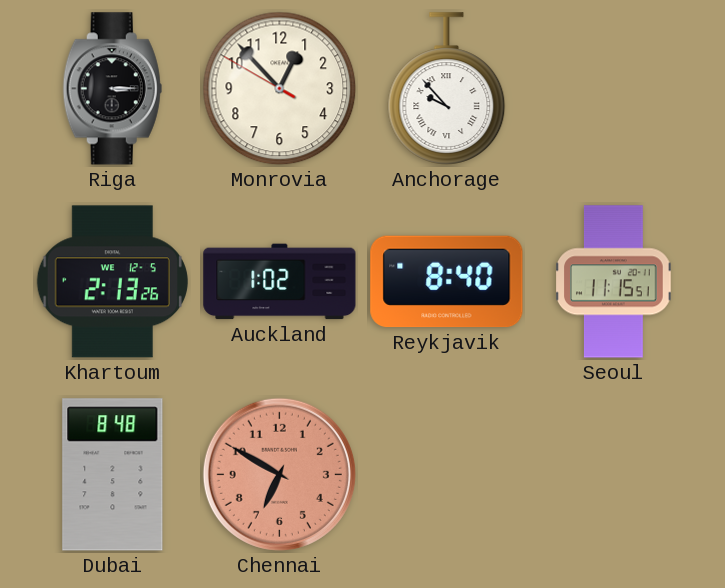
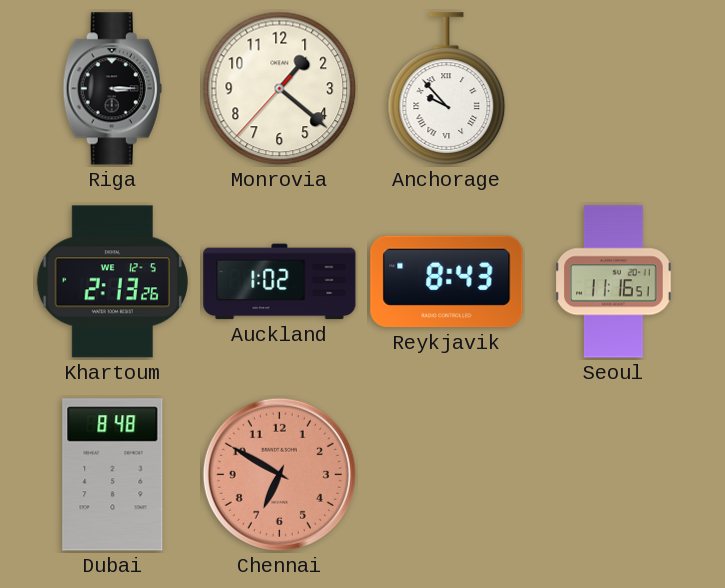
Monrovia: 12:52 -> 1:21
Reykjavik: 8:40 -> 8:43
Seoul: 11:15 -> 11:16
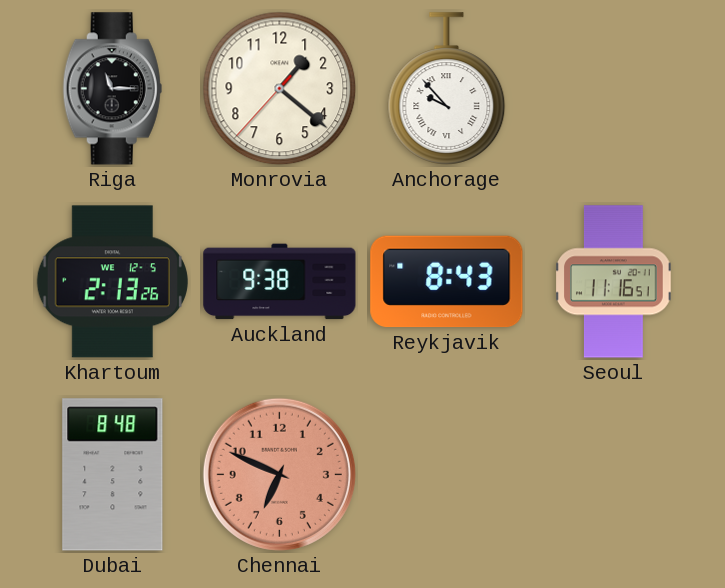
Riga: 3:15 -> 11:15
Auckland: 1:02 -> 9:38
Chennai: 6:50 -> 6:49
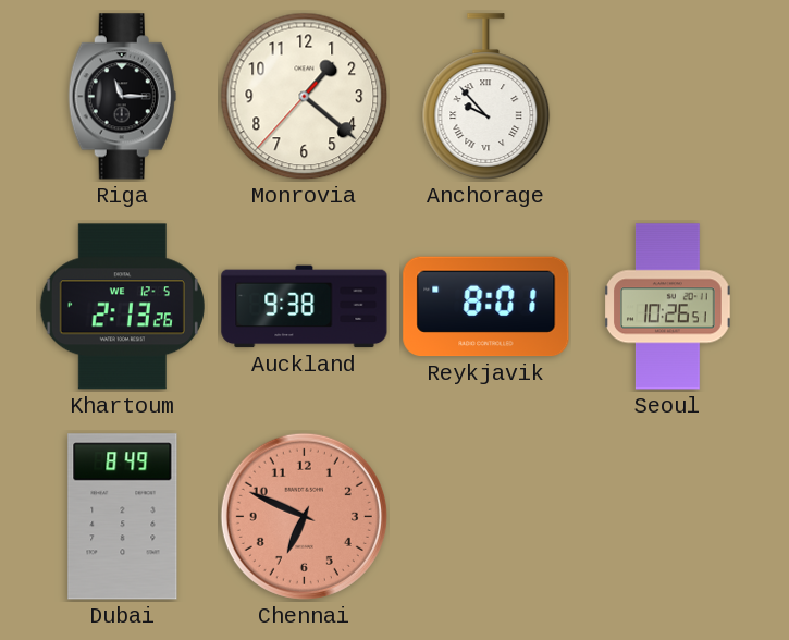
Reykjavik: 8:43 -> 8:01
Seoul: 11:16 -> 10:26
Dubai: 8:48 -> 8:49
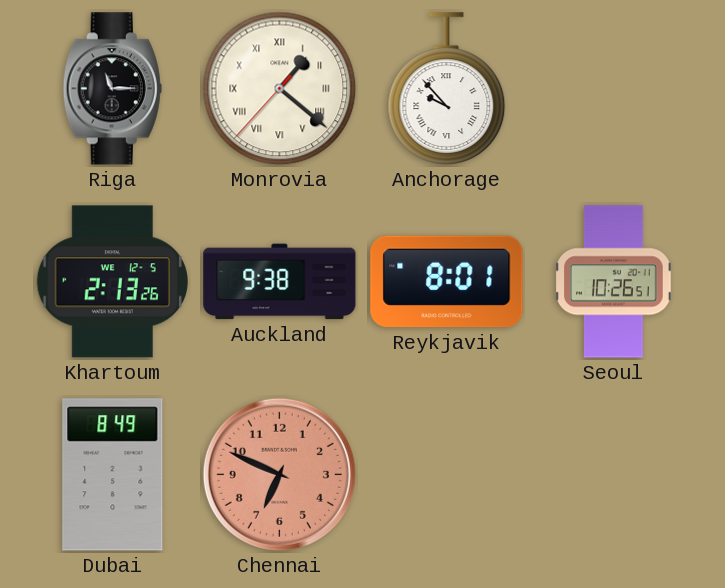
Monrovia numerals: Arabic -> Roman
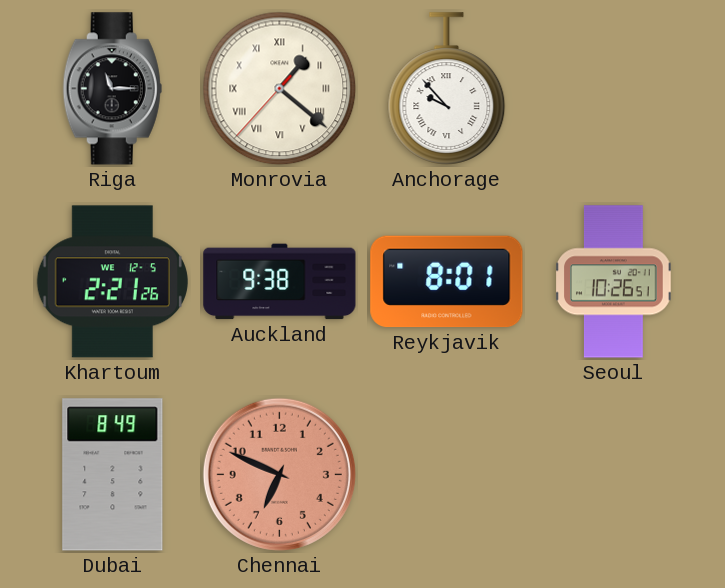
Khartoum: 2:13 -> 2:21
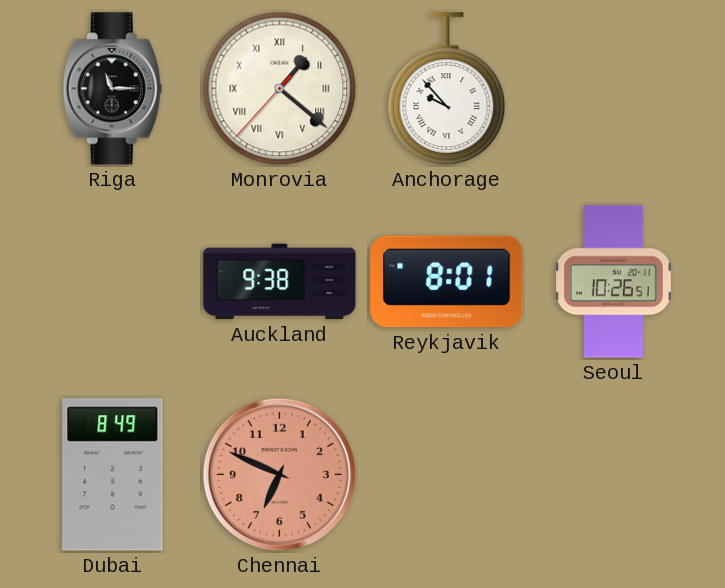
Khartoum: 2:21 -> none
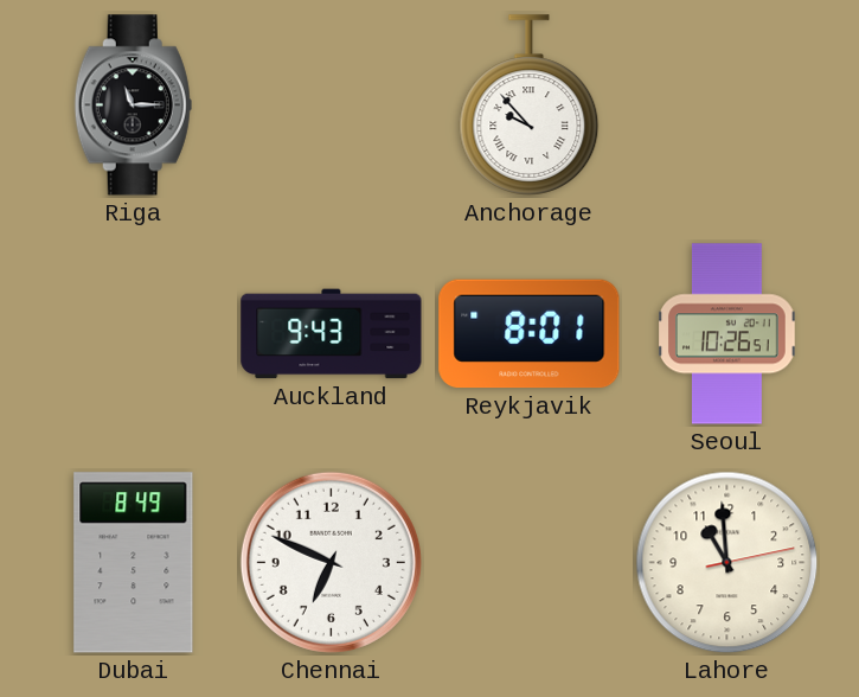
Monrovia: 1:21 -> none
Auckland: 9:38 -> 9:43
Chennai dial: salmon -> white
Lahore: none -> 10:59
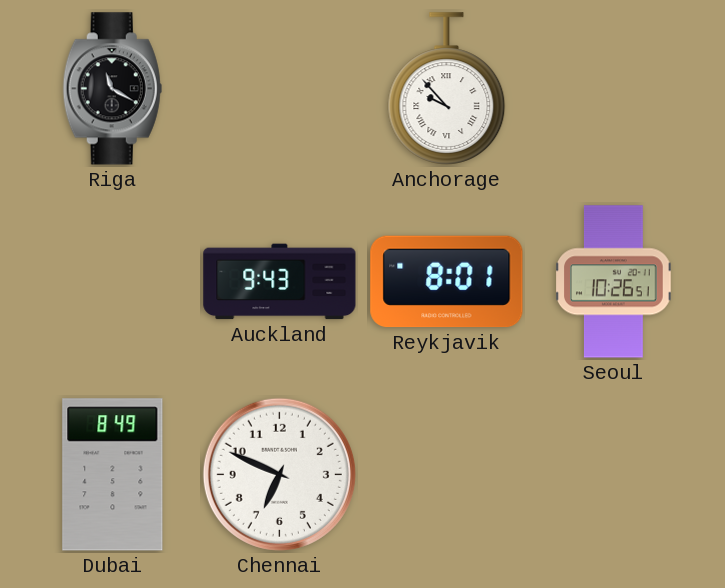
Riga: 11:15 -> 11:20
Lahore: 10:59 -> none
